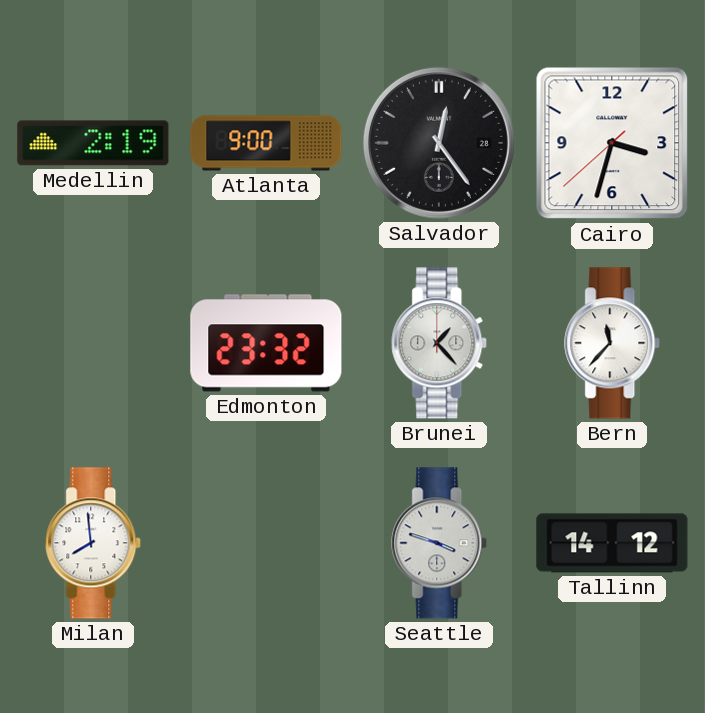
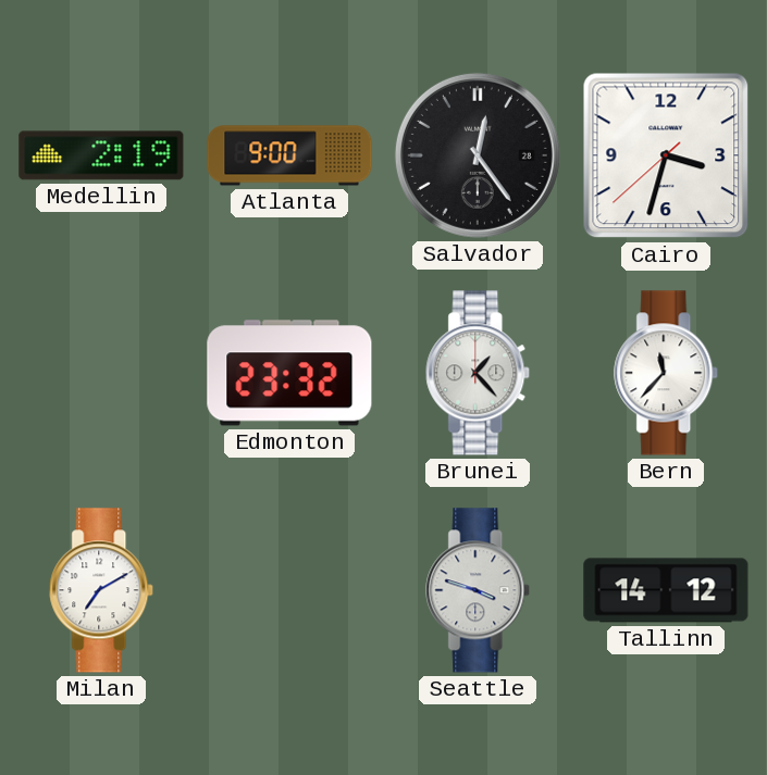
Milan: 7:59 -> 7:10
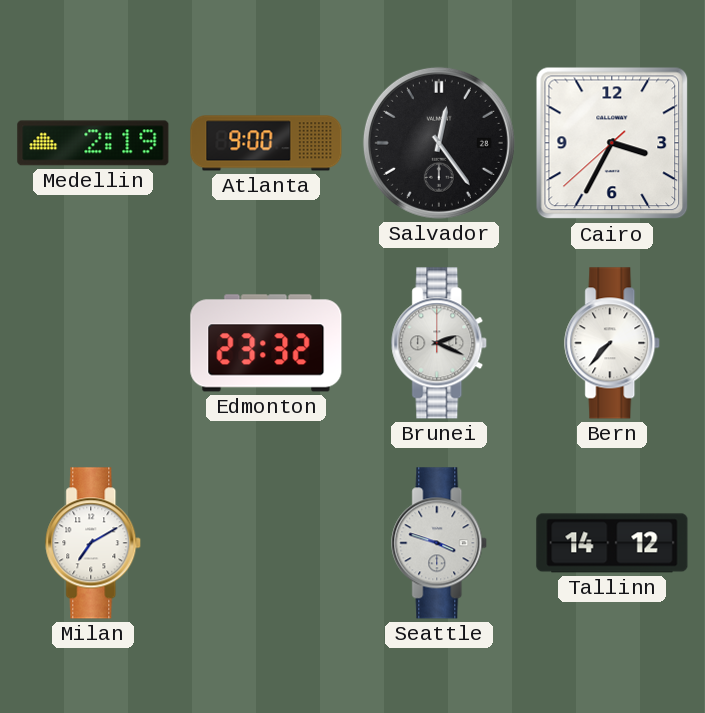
Cairo: 3:32 -> 3:34
Brunei: 1:23 -> 2:19
Bern: 11:37 -> 7:37
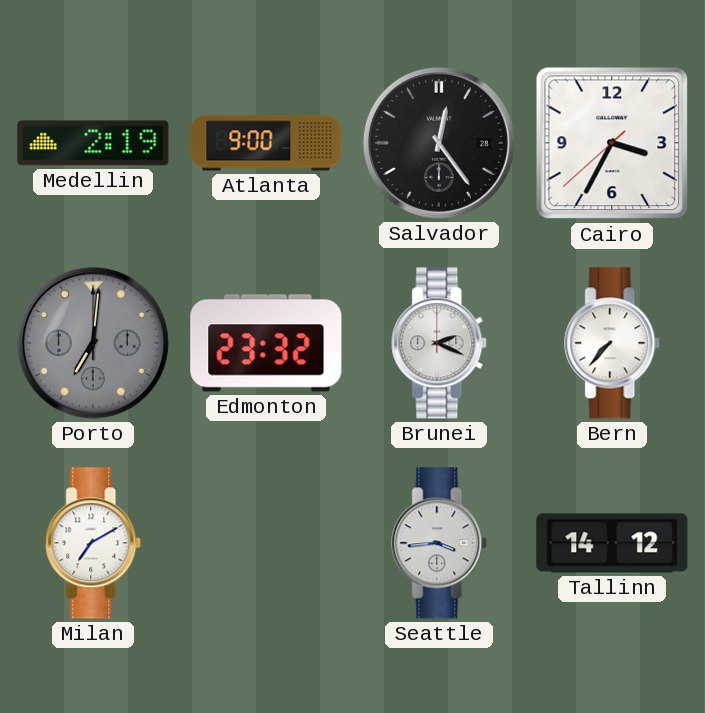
Porto: none -> 7:01
Seattle: 3:48 -> 3:44
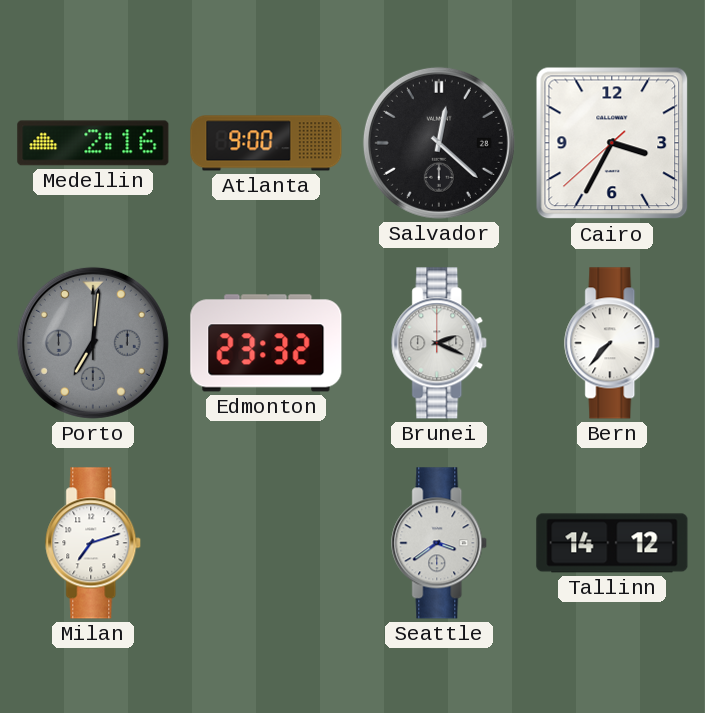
Medellin: 2:19 -> 2:16
Salvador: 12:24 -> 12:22
Milan: 7:10 -> 7:12
Seattle: 3:44 -> 3:39
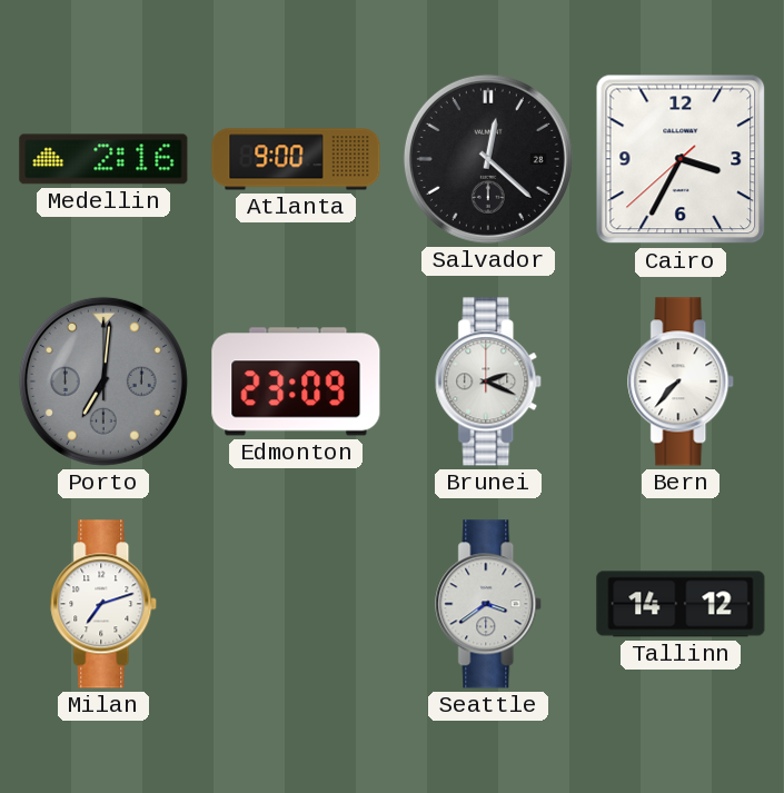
Edmonton: 23:32 -> 23:09
